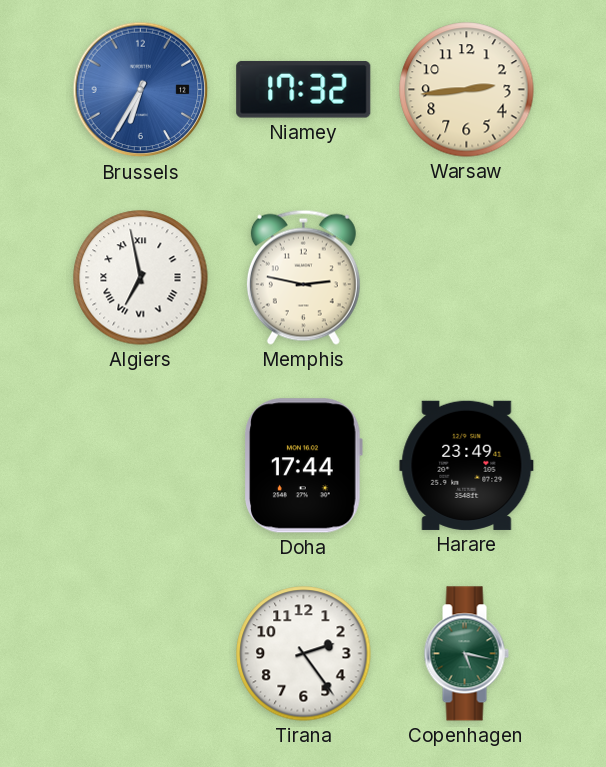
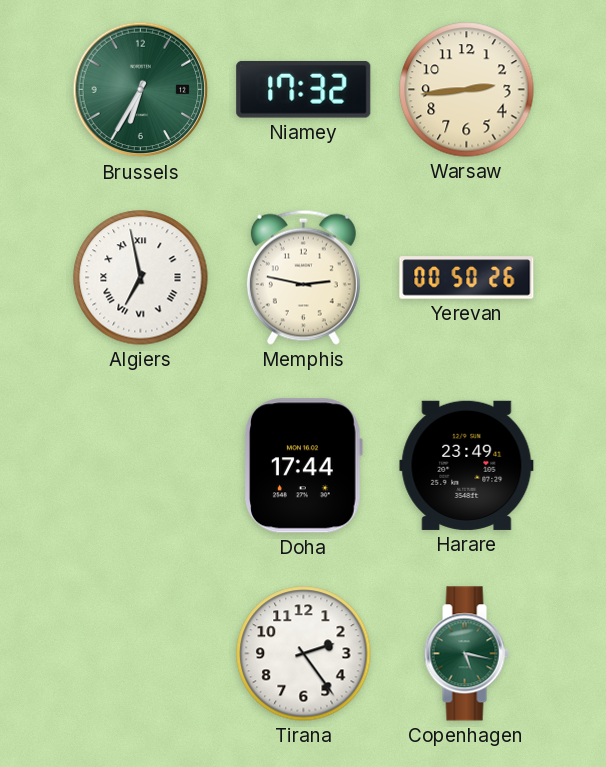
Brussels dial: blue -> green
Yerevan: none -> 00:50
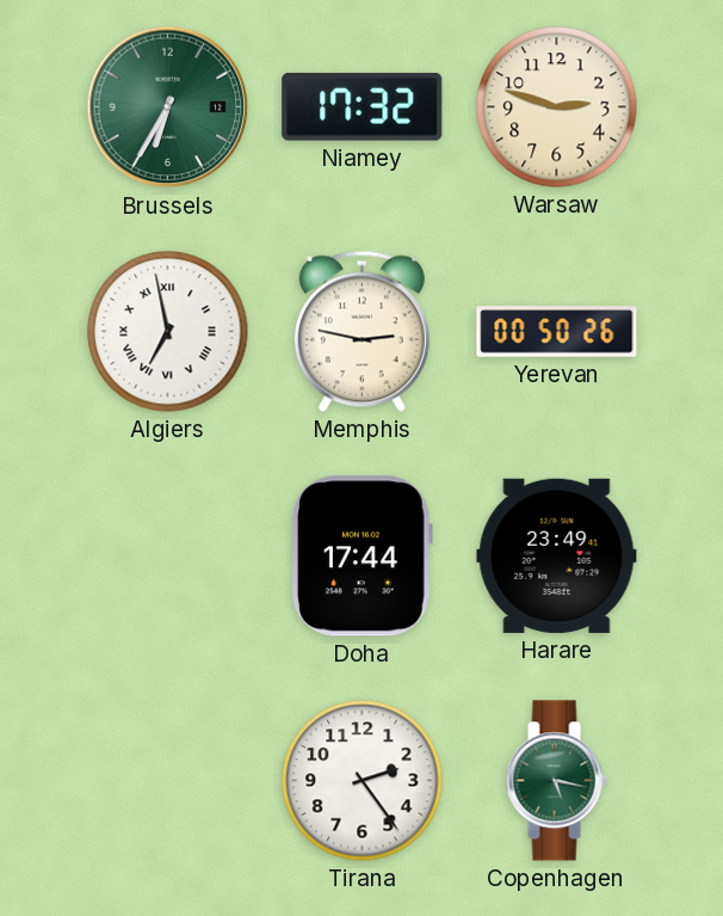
Warsaw: 2:44 -> 2:48
